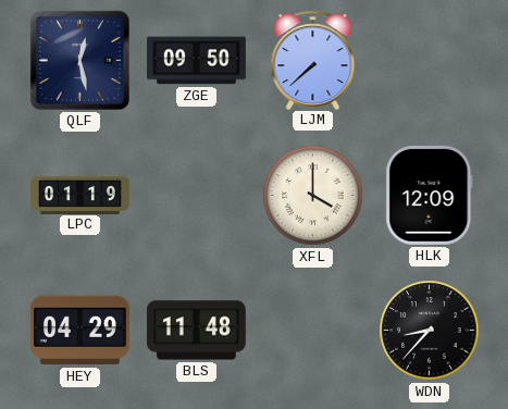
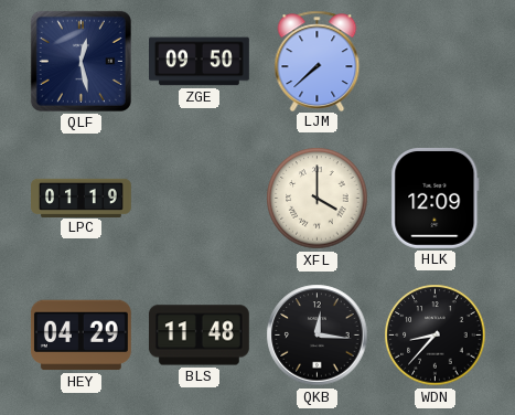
QKB: none -> 12:16
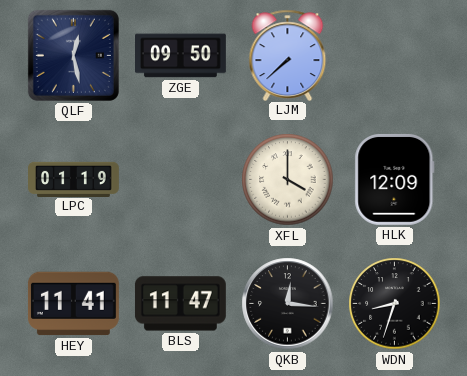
HEY: 04:29 -> 11:41
BLS: 11:48 -> 11:47
WDN: 8:37 -> 8:33
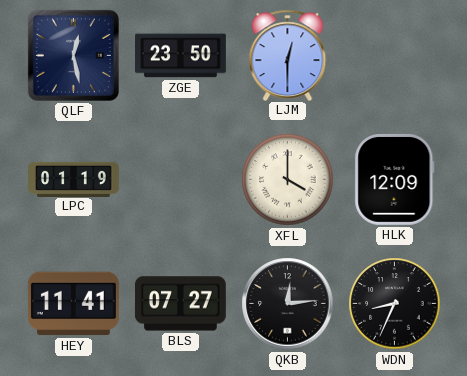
ZGE: 09:50 -> 23:50
LJM: 7:38 -> 12:30
BLS: 11:47 -> 07:27
QKB: 12:16 -> 12:14
WDN: 8:33 -> 8:34
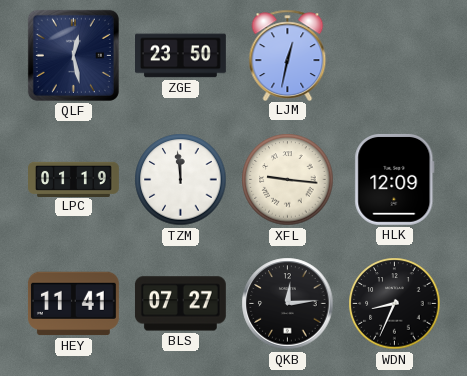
LJM: 12:30 -> 12:32
TZM: none -> 11:59
XFL: 4:00 -> 9:16
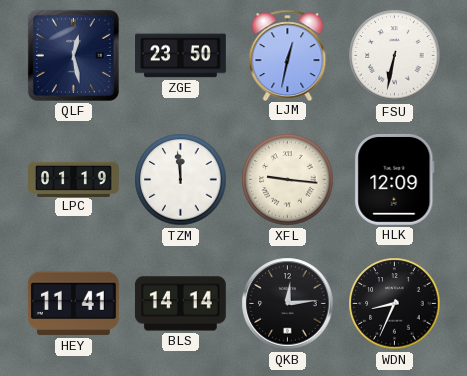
FSU: none -> 6:32
BLS: 07:27 -> 14:14
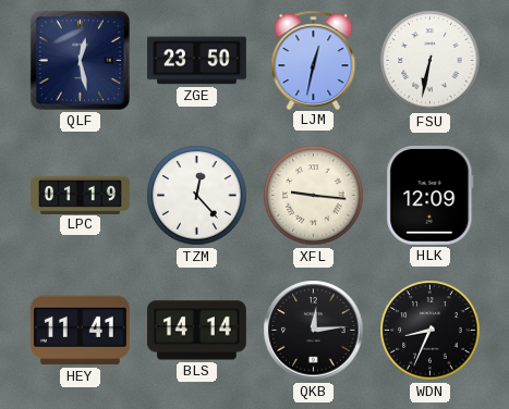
TZM: 11:59 -> 12:23
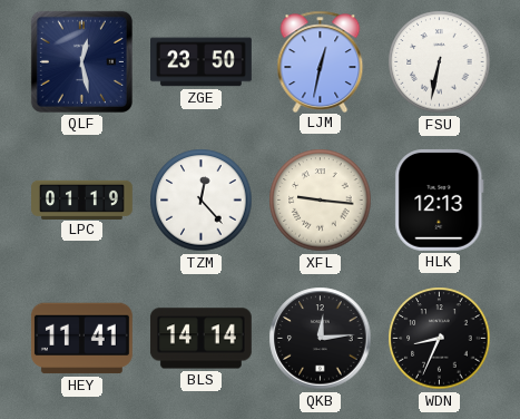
HLK: 12:09 -> 12:13
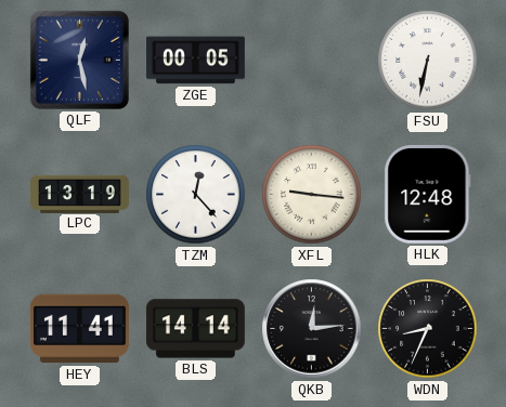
ZGE: 23:50 -> 00:05
LJM: 12:32 -> none
LPC: 01:19 -> 13:19
HLK: 12:13 -> 12:48
